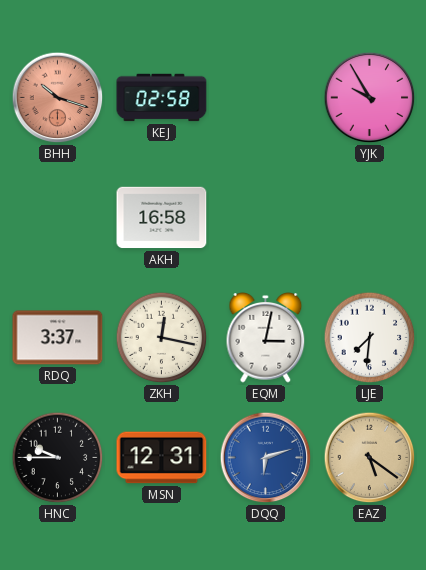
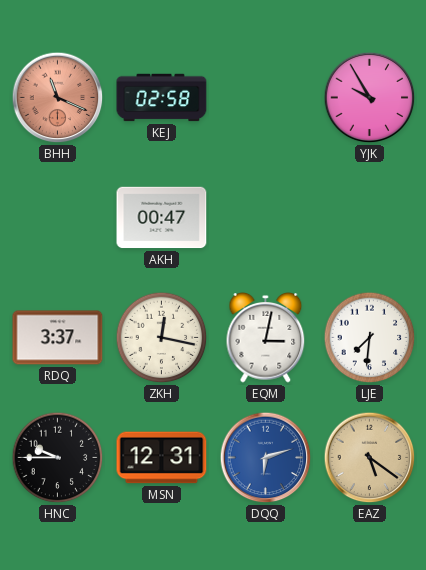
BHH: 10:18 -> 11:19
AKH: 16:58 -> 00:47
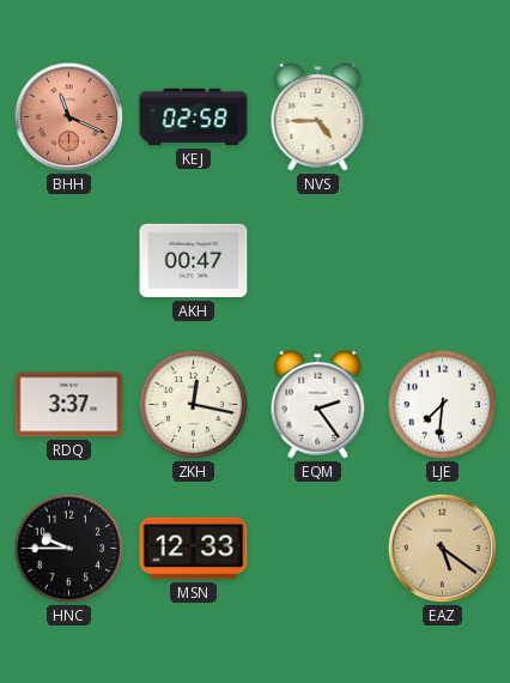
NVS: none -> 4:45
YJK: 9:55 -> none
EQM: 3:02 -> 2:24
MSN: 12:31 -> 12:33
DQQ: 6:12 -> none
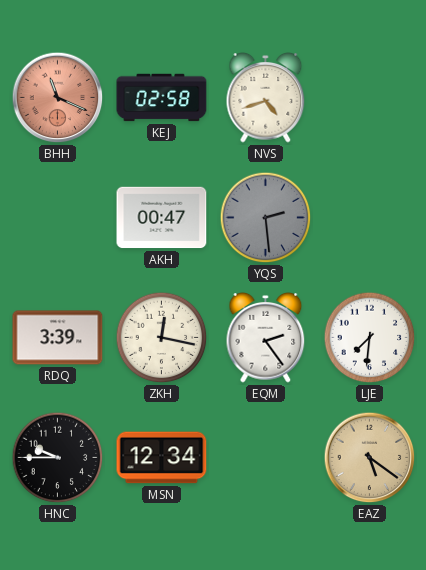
NVS: 4:45 -> 4:42
YQS: none -> 2:29
RDQ: 3:37 -> 3:39
MSN: 12:33 -> 12:34
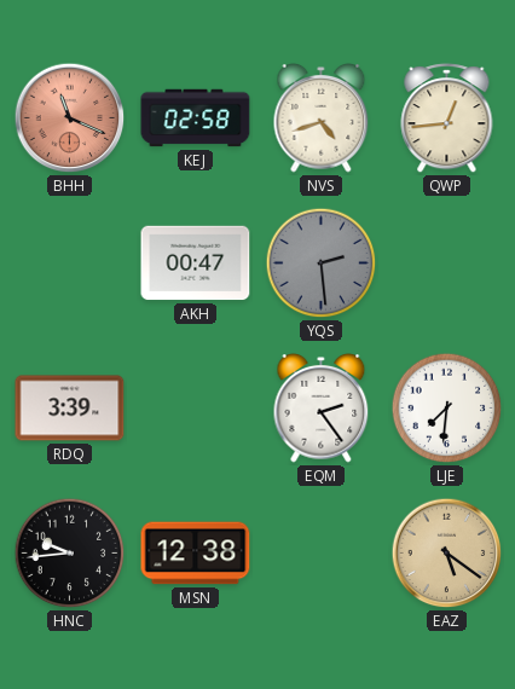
QWP: none -> 12:44
ZKH: 12:17 -> none
HNC: 9:45 -> 9:44
MSN: 12:34 -> 12:38
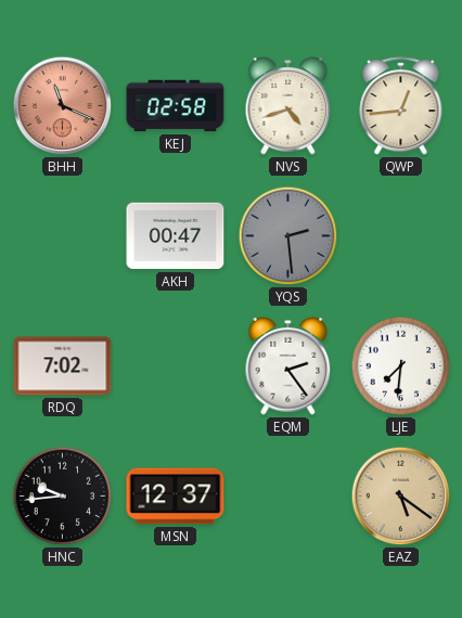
RDQ: 3:39 -> 7:02
MSN: 12:38 -> 12:37
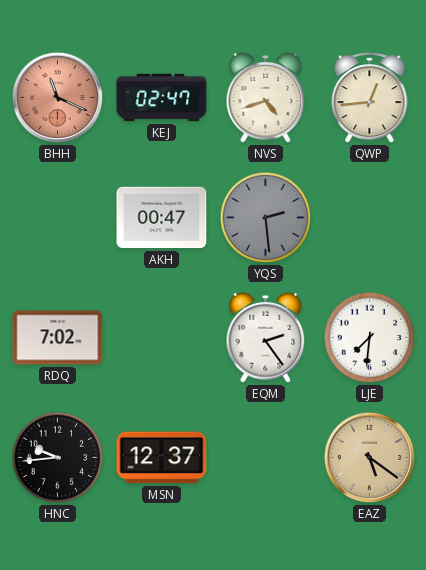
KEJ: 02:58 -> 02:47
